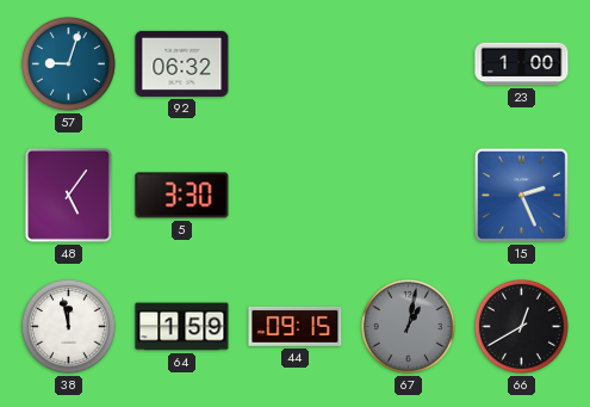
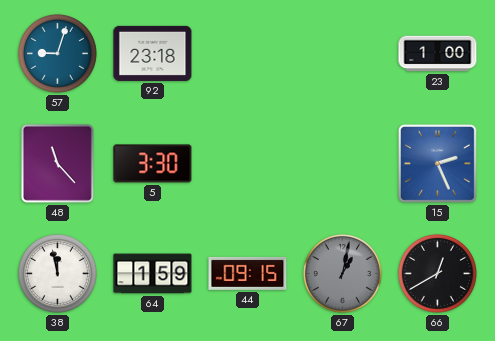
92: 06:32 -> 23:18
48: 5:06 -> 11:23
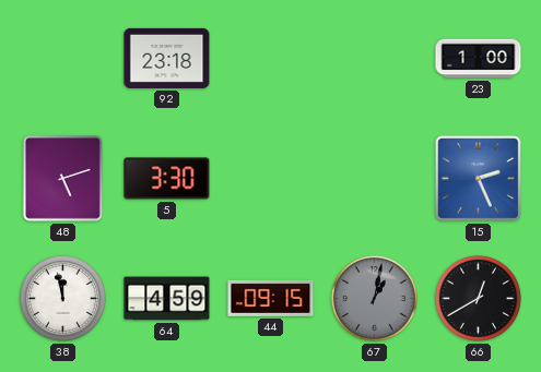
57: 9:03 -> none
48: 11:23 -> 5:12
64: 1:59 -> 4:59
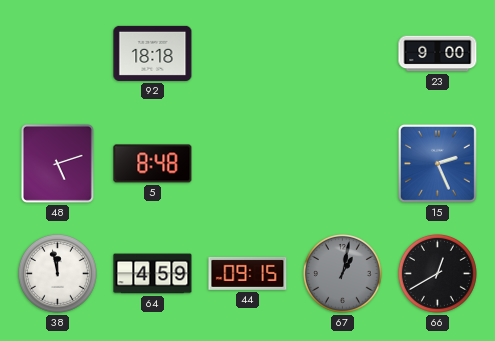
92: 23:18 -> 18:18
23: 1:00 -> 9:00
5: 3:30 -> 8:48
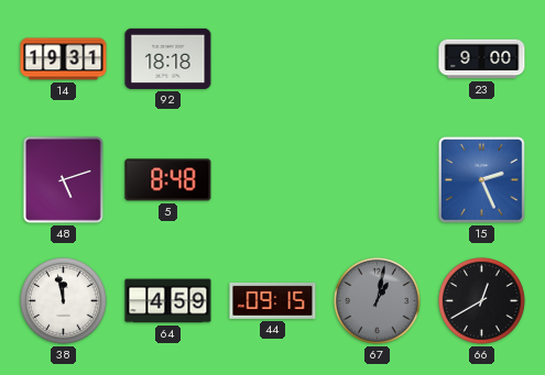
14: none -> 19:31
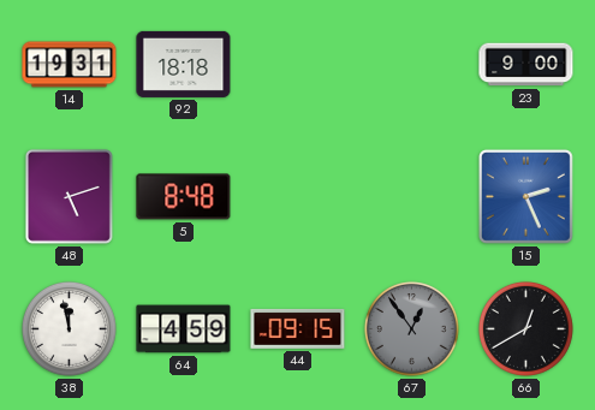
67: 1:02 -> 12:54
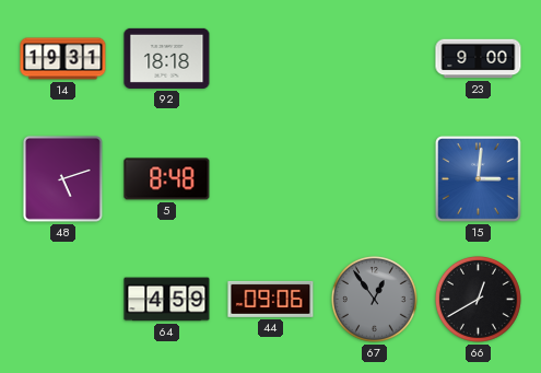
15: 2:26 -> 3:01
38: 11:58 -> none
44: 09:15 -> 09:06
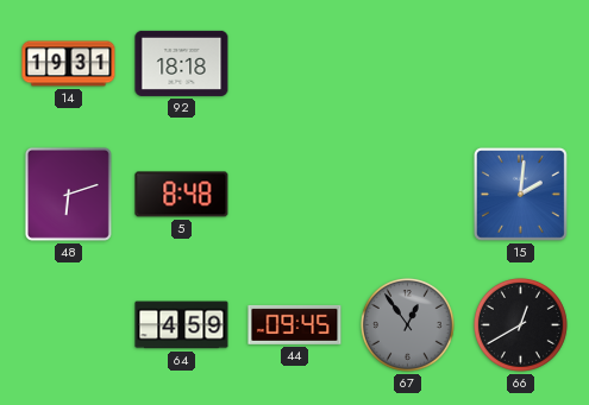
23: 9:00 -> none
48: 5:12 -> 6:12
15: 3:01 -> 2:01
44: 09:06 -> 09:45
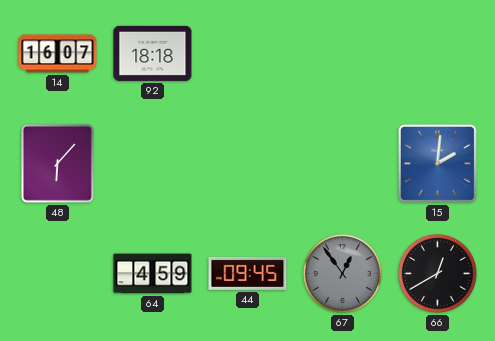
14: 19:31 -> 16:07
48: 6:12 -> 6:07
5: 8:48 -> none
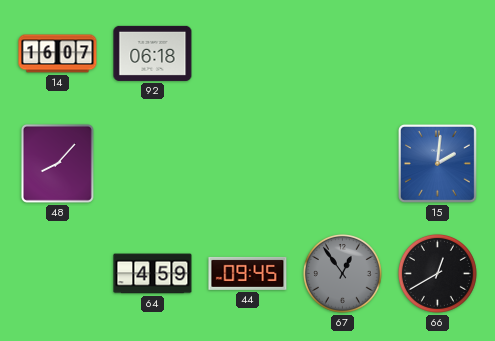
92: 18:18 -> 06:18
48: 6:07 -> 8:07
